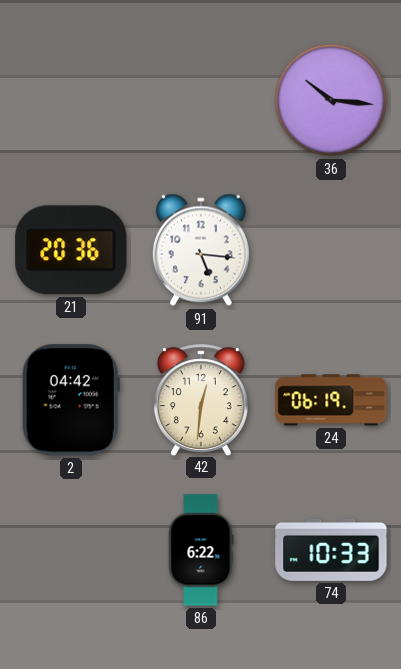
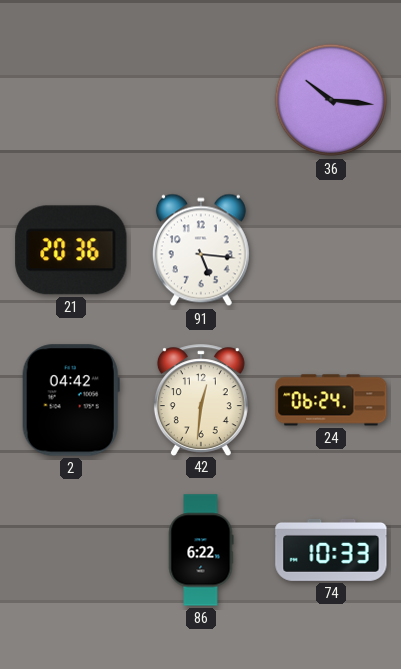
24: 06:19 -> 06:24
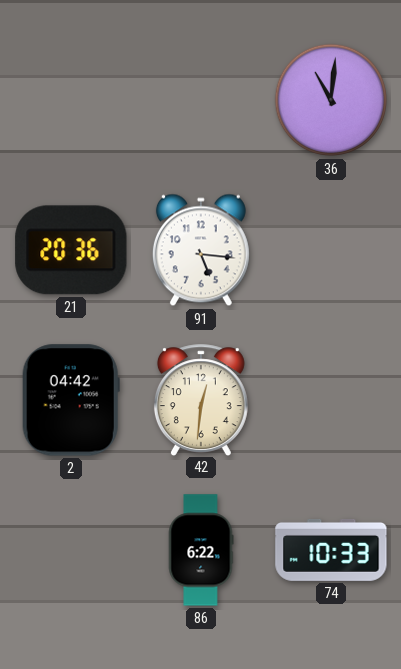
36: 10:16 -> 11:01
24: 06:24 -> none
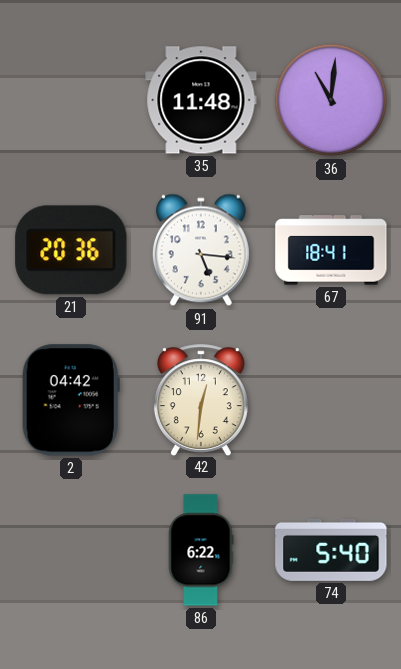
35: none -> 11:48
67: none -> 18:41
74: 10:33 -> 5:40
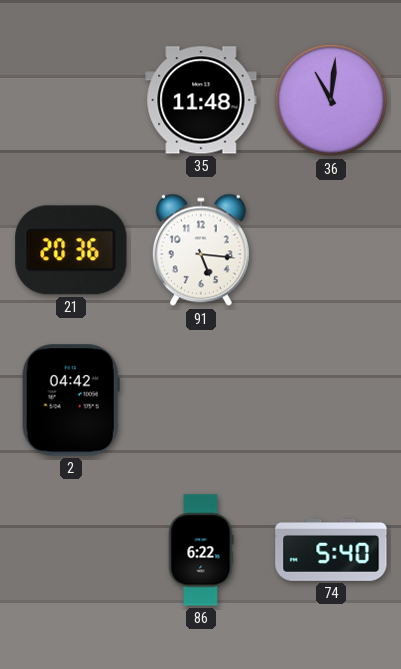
67: 18:41 -> none
42: 12:31 -> none
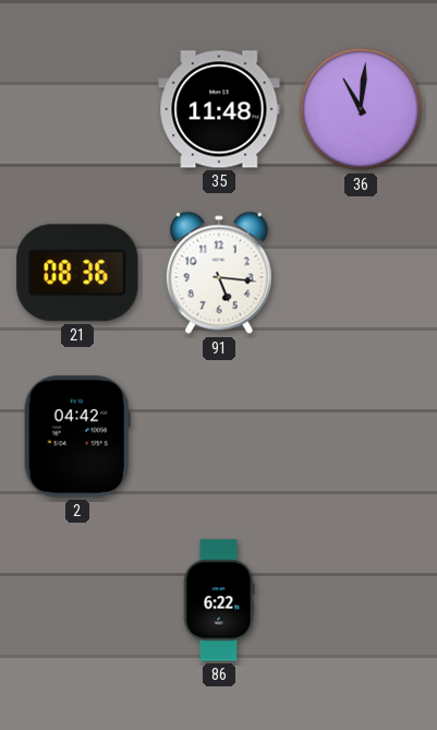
21: 20:36 -> 08:36
74: 5:40 -> none
